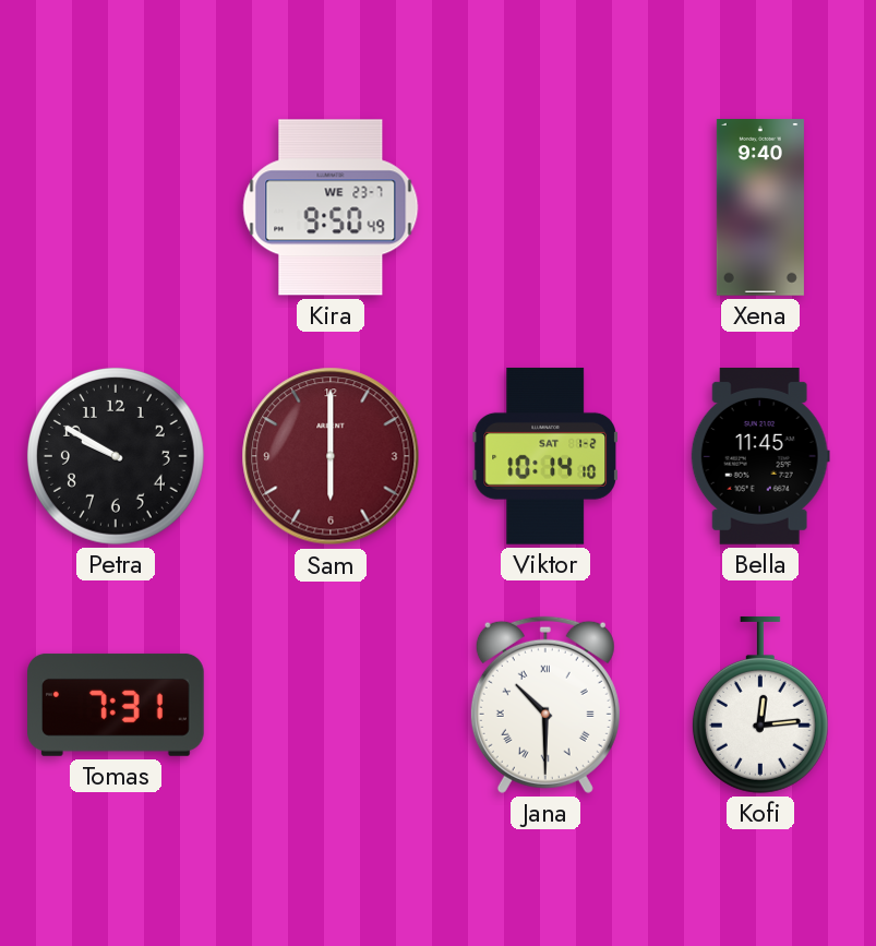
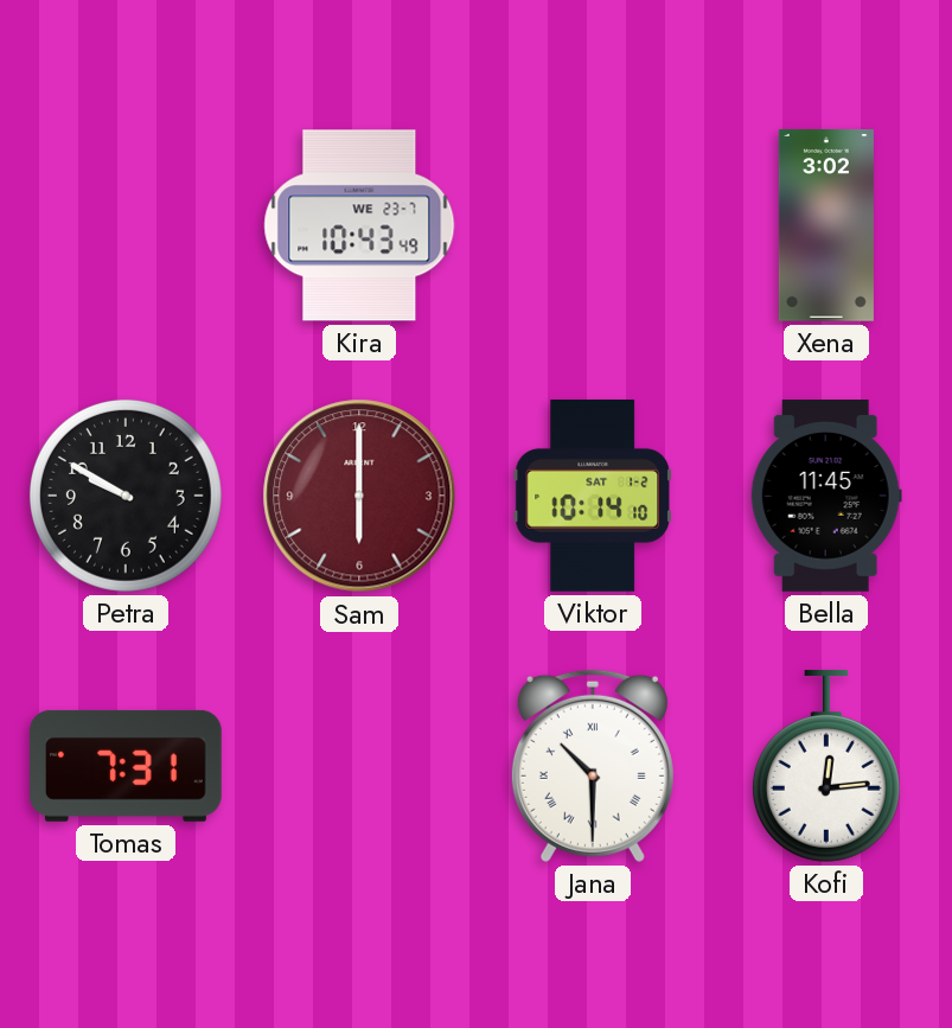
Kira: 9:50 -> 10:43
Xena: 9:40 -> 3:02
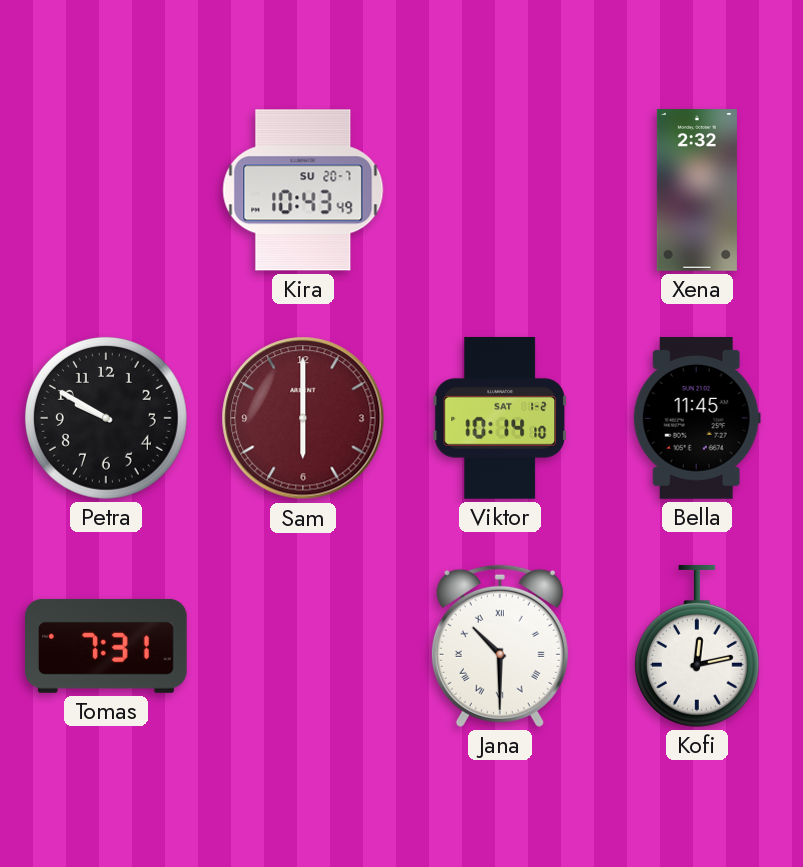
Kira date: WE 23-7 -> SU 20-7
Xena: 3:02 -> 2:32
Kofi: 12:14 -> 12:13
